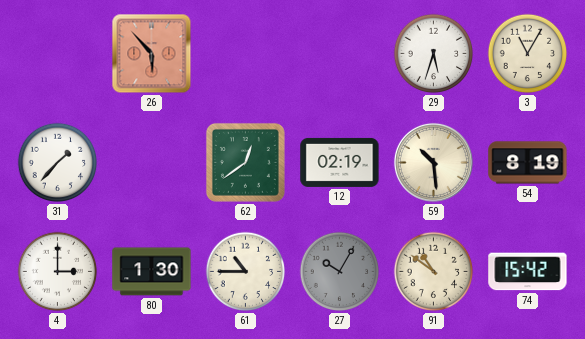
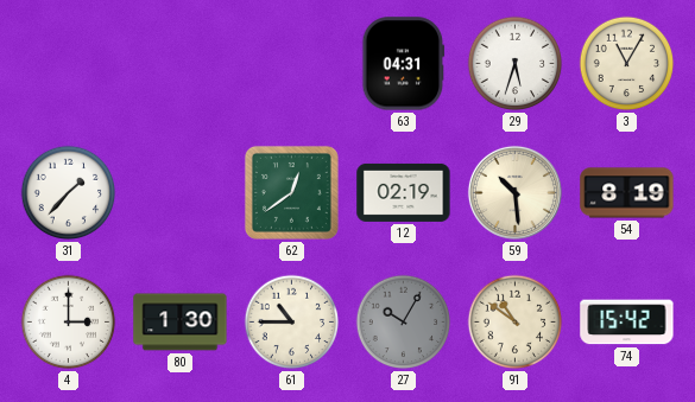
26: 5:53 -> none
63: none -> 04:31
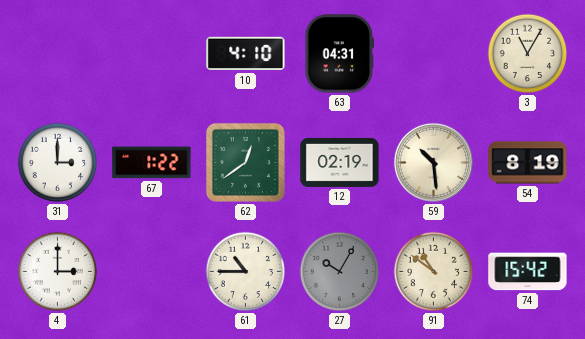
10: none -> 4:10
29: 5:33 -> none
31: 1:37 -> 3:00
67: none -> 1:22
80: 1:30 -> none
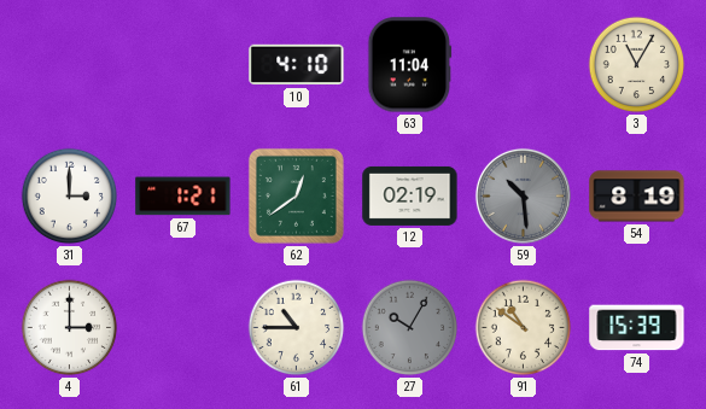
63: 04:31 -> 11:04
67: 1:22 -> 1:21
59 dial: cream -> grey
74: 15:42 -> 15:39
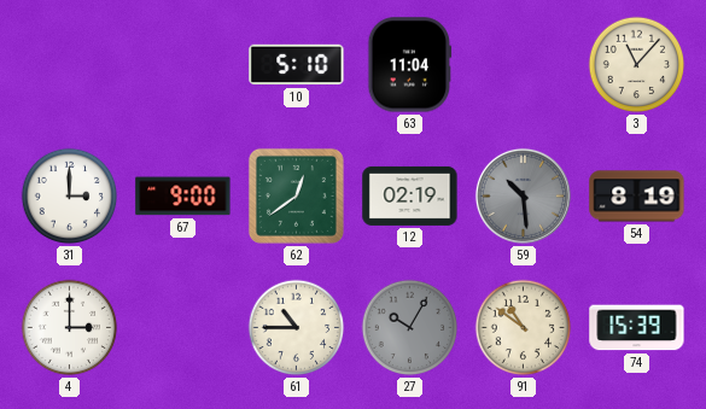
10: 4:10 -> 5:10
3: 11:05 -> 11:07
67: 1:21 -> 9:00
